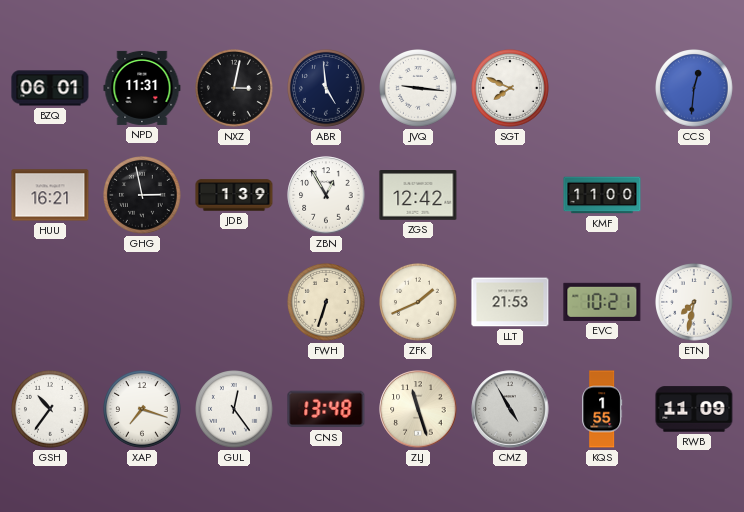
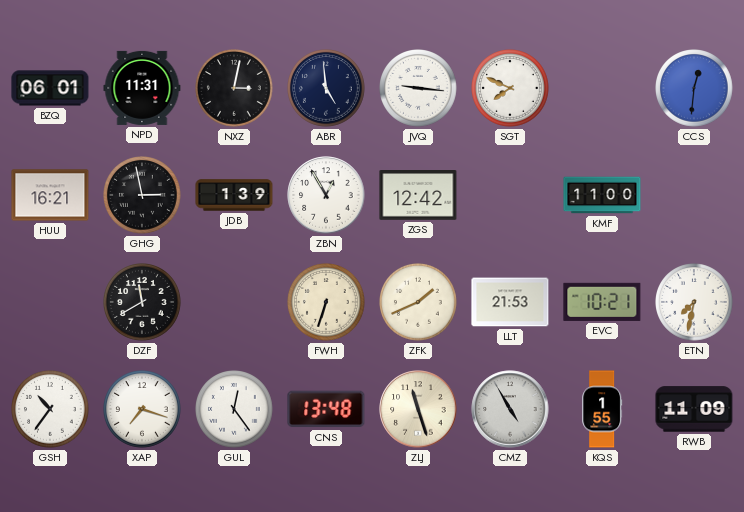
DZF: none -> 11:40
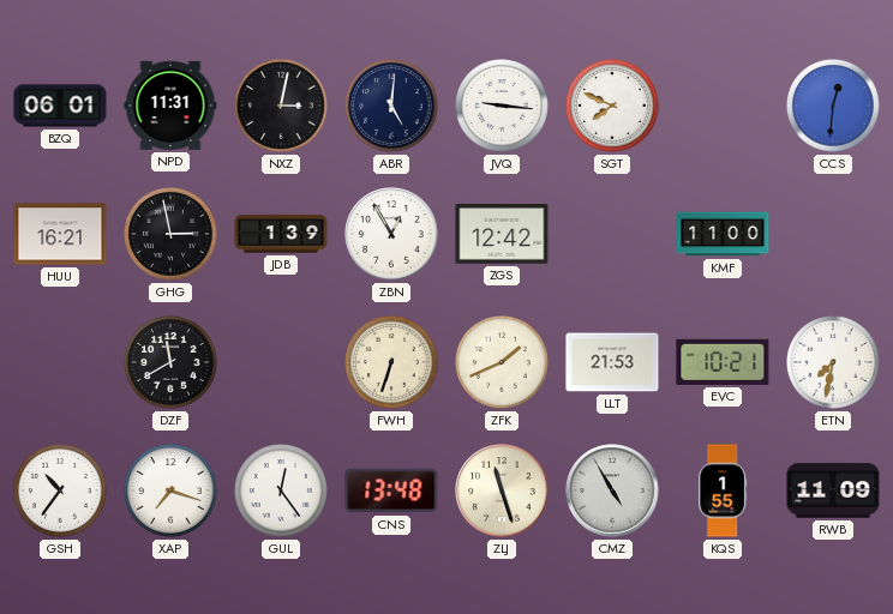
ABR: 4:59 -> 5:01
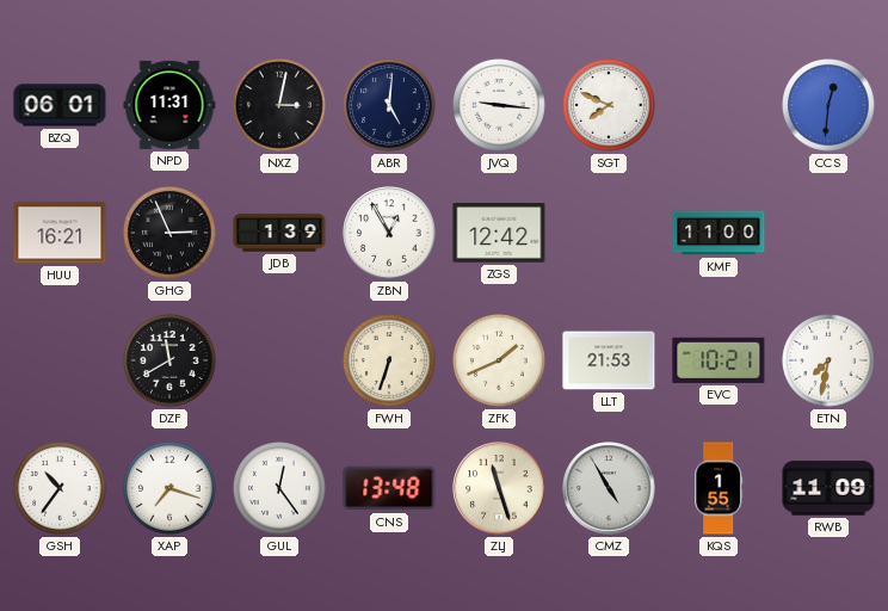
GHG: 2:58 -> 2:56
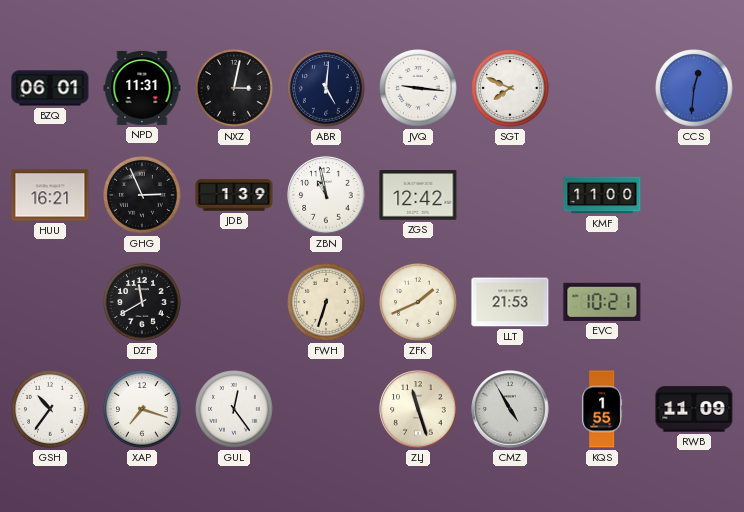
ZBN: 12:55 -> 10:58
ETN: 7:32 -> none
CNS: 13:48 -> none
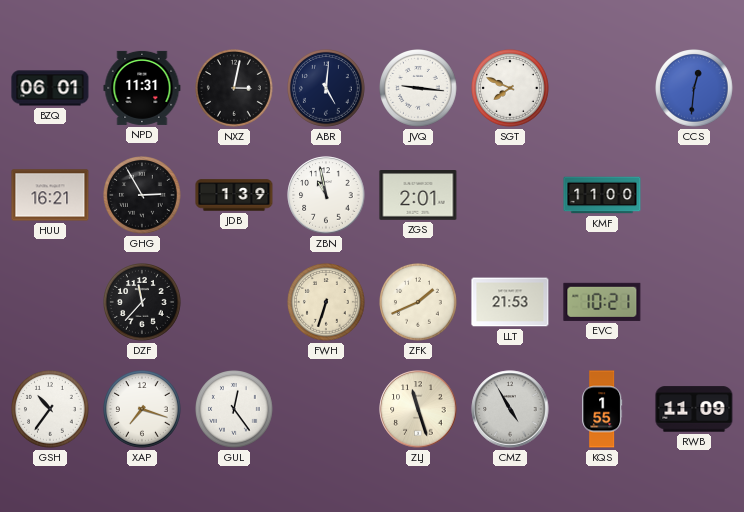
GHG: 2:56 -> 2:55
ZGS: 12:42 -> 2:01
DZF: 11:40 -> 11:37
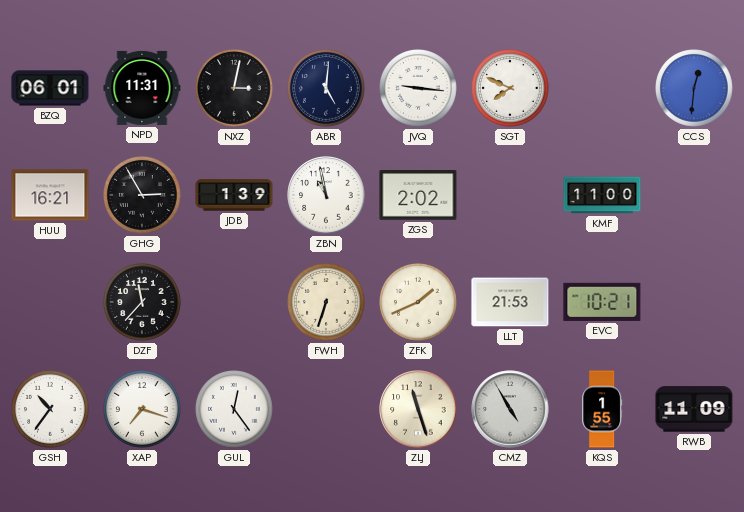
ZGS: 2:01 -> 2:02
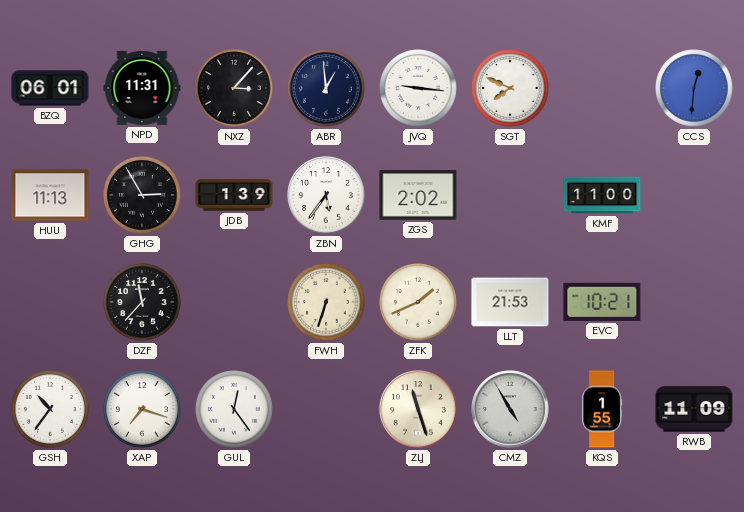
NXZ: 3:02 -> 3:07
ABR: 5:01 -> 12:59
HUU: 16:21 -> 11:13
ZBN: 10:58 -> 5:36
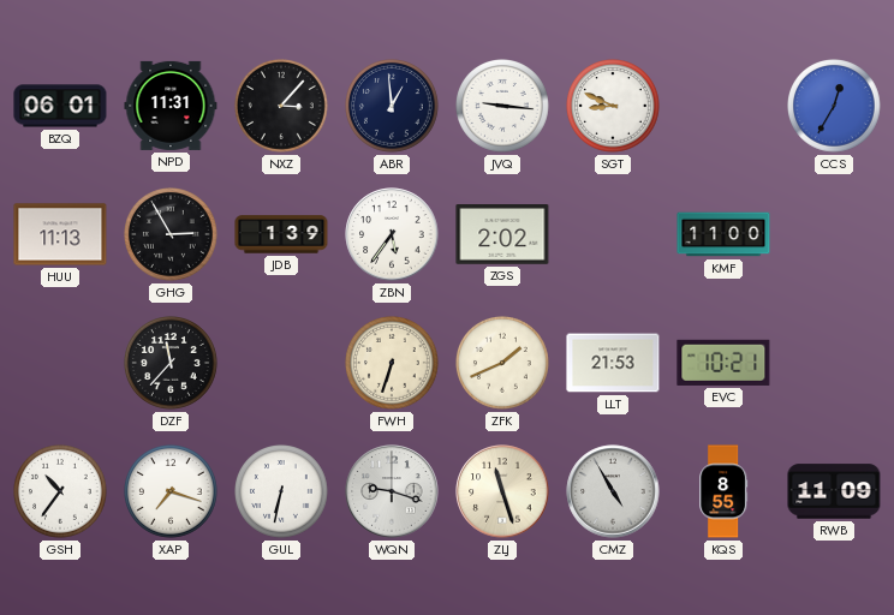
SGT: 7:49 -> 8:49
CCS: 12:31 -> 12:35
GUL: 12:24 -> 6:32
WQN: none -> 9:18
KQS: 1:55 -> 8:55
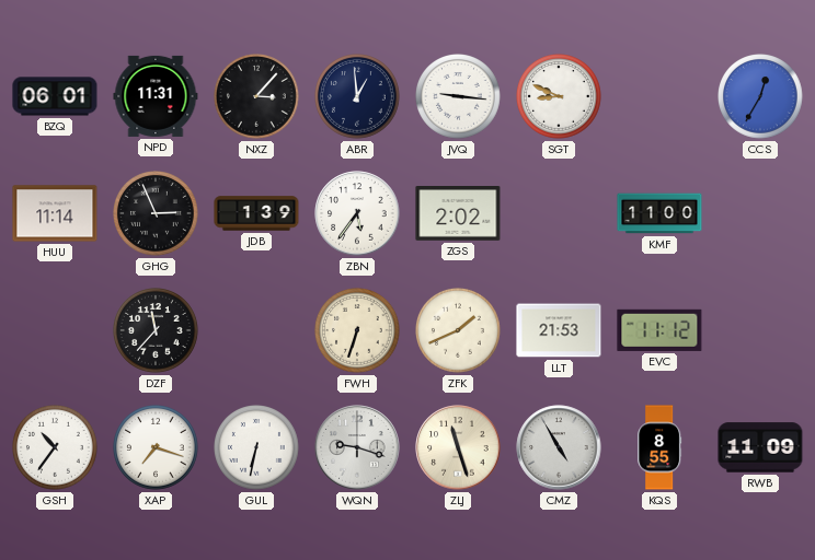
HUU: 11:13 -> 11:14
GHG: 2:55 -> 2:56
EVC: 10:21 -> 11:12
